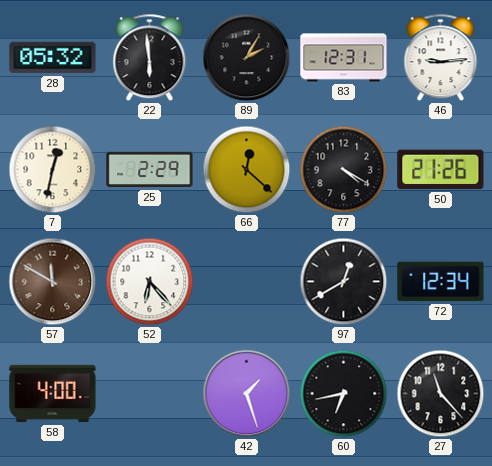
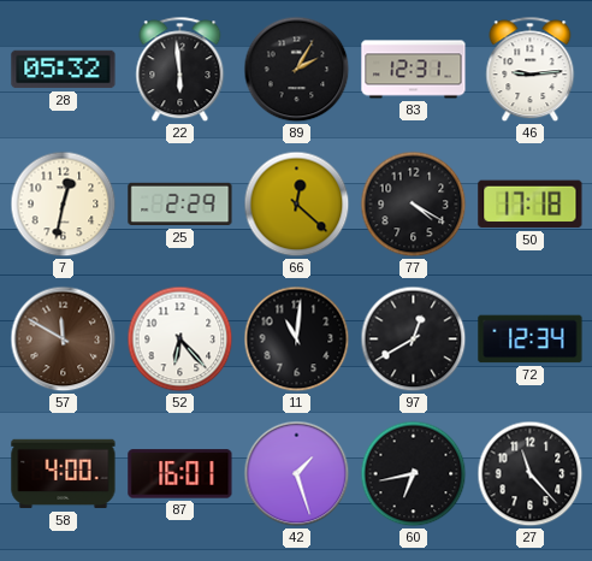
50: 21:26 -> 17:18
11: none -> 11:01
87: none -> 16:01
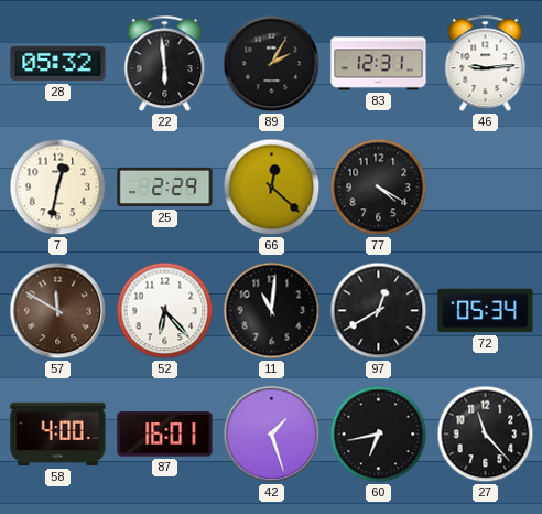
50: 17:18 -> none
72: 12:34 -> 05:34
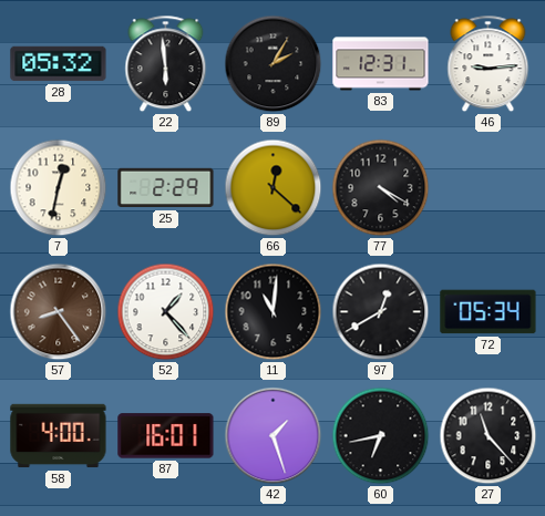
57: 11:50 -> 8:24
52: 6:23 -> 1:23
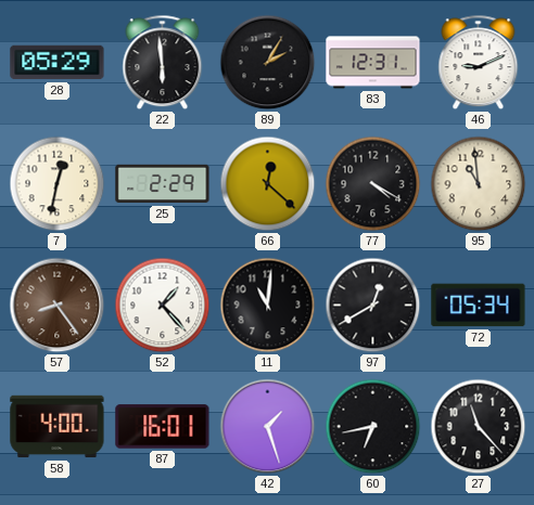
28: 05:32 -> 05:29
46: 9:14 -> 9:11
95: none -> 10:59
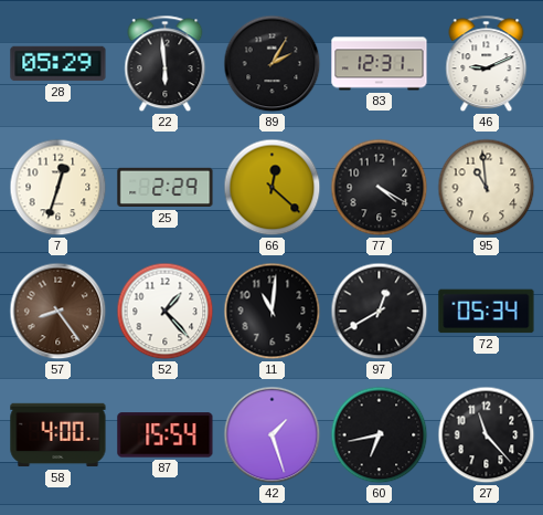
7: 12:32 -> 12:33
87: 16:01 -> 15:54
